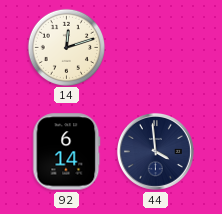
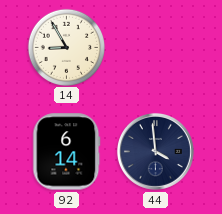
14: 12:12 -> 8:55
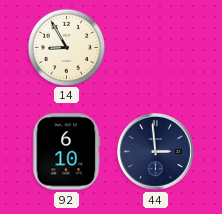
92: 6:14 -> 6:10
44: 3:59 -> 2:59
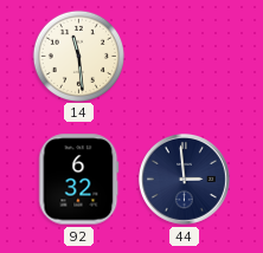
14: 8:55 -> 11:29
92: 6:10 -> 6:32
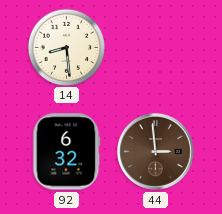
14: 11:29 -> 8:29
44 dial: navy -> brown
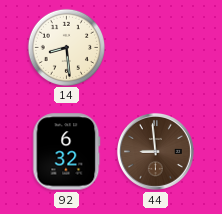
44: 2:59 -> 8:59
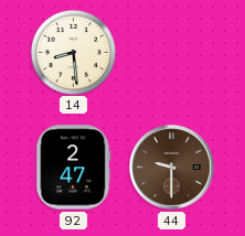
92: 6:32 -> 2:47
44: 8:59 -> 9:30
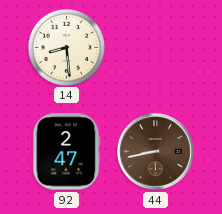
44: 9:30 -> 8:43
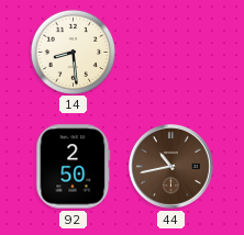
92: 2:47 -> 2:50
44: 8:43 -> 10:43
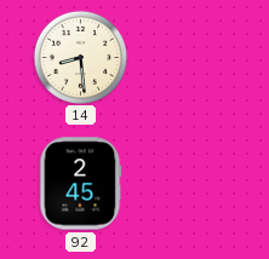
92: 2:50 -> 2:45
44: 10:43 -> none
